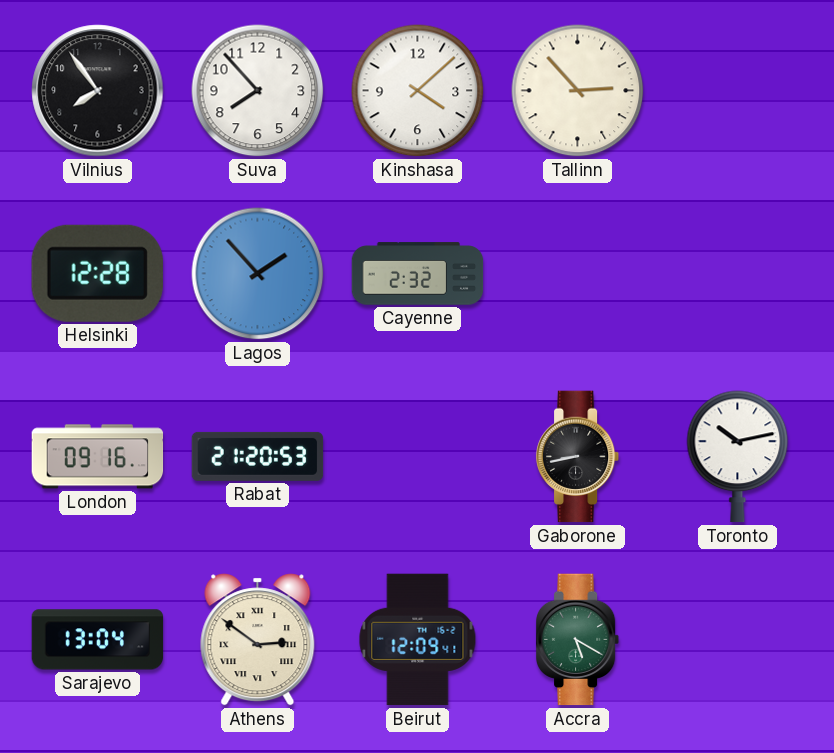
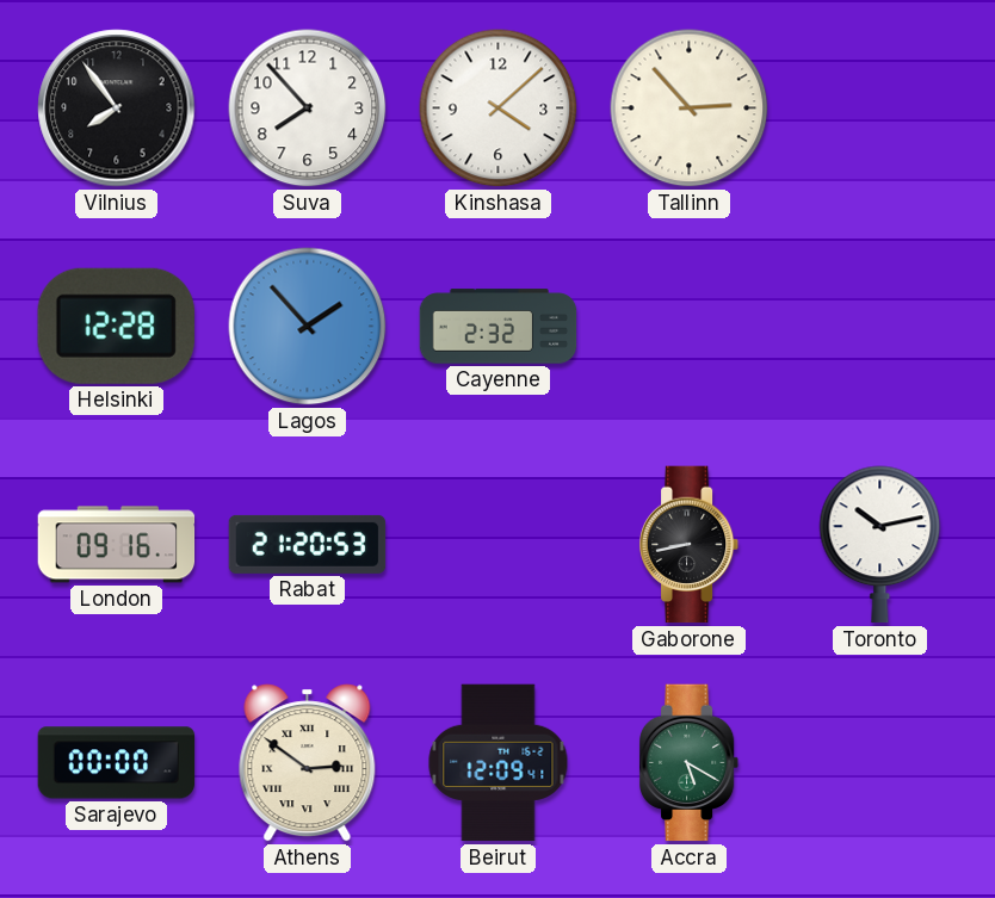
Sarajevo: 13:04 -> 00:00
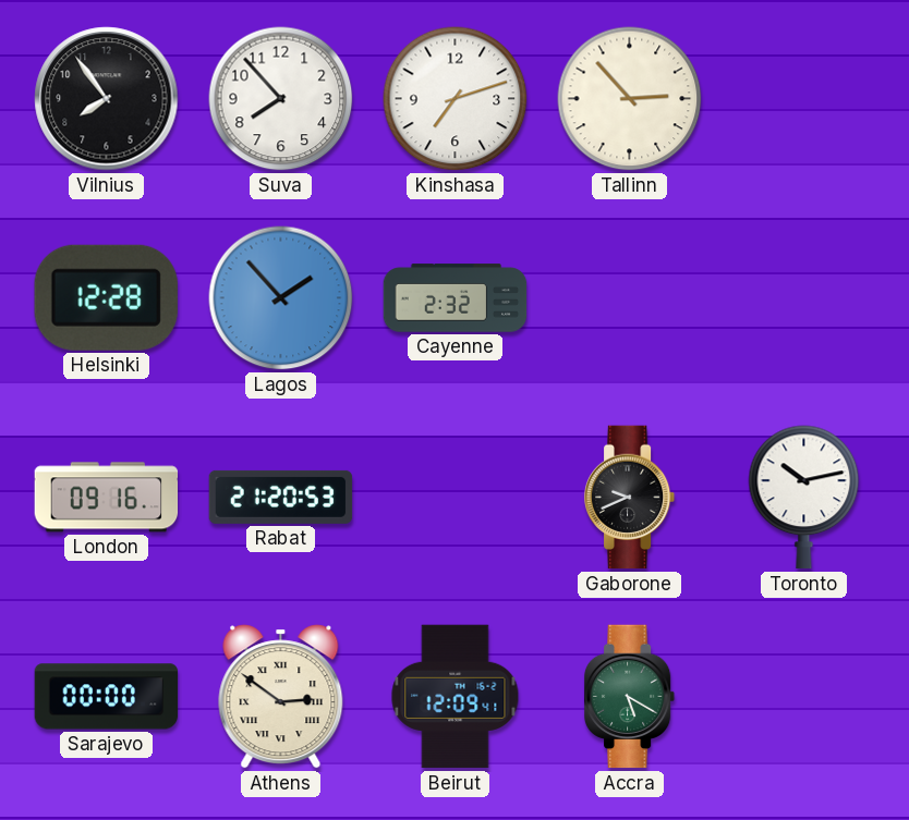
Kinshasa: 4:08 -> 7:12
Gaborone: 8:43 -> 9:41
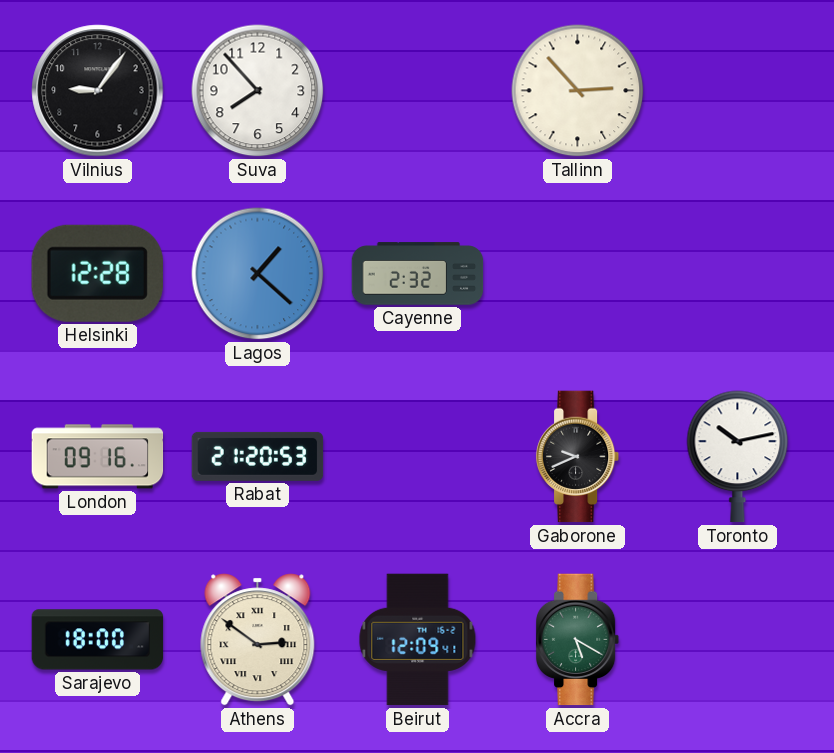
Vilnius: 7:54 -> 9:06
Kinshasa: 7:12 -> none
Lagos: 1:53 -> 1:22
Sarajevo: 00:00 -> 18:00
